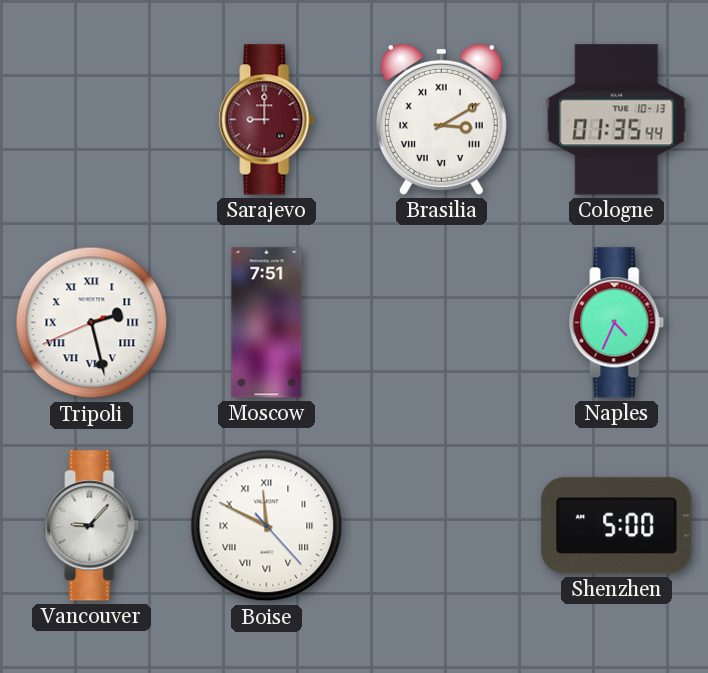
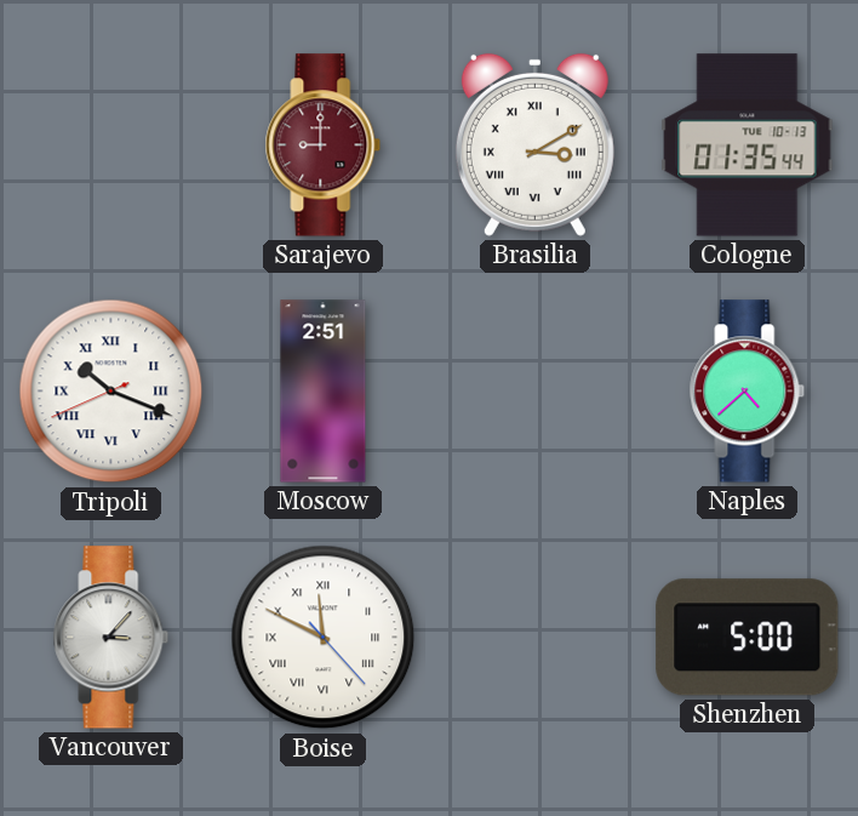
Tripoli: 2:27 -> 10:18
Moscow: 7:51 -> 2:51
Naples: 4:34 -> 4:38
Vancouver: 9:07 -> 3:07
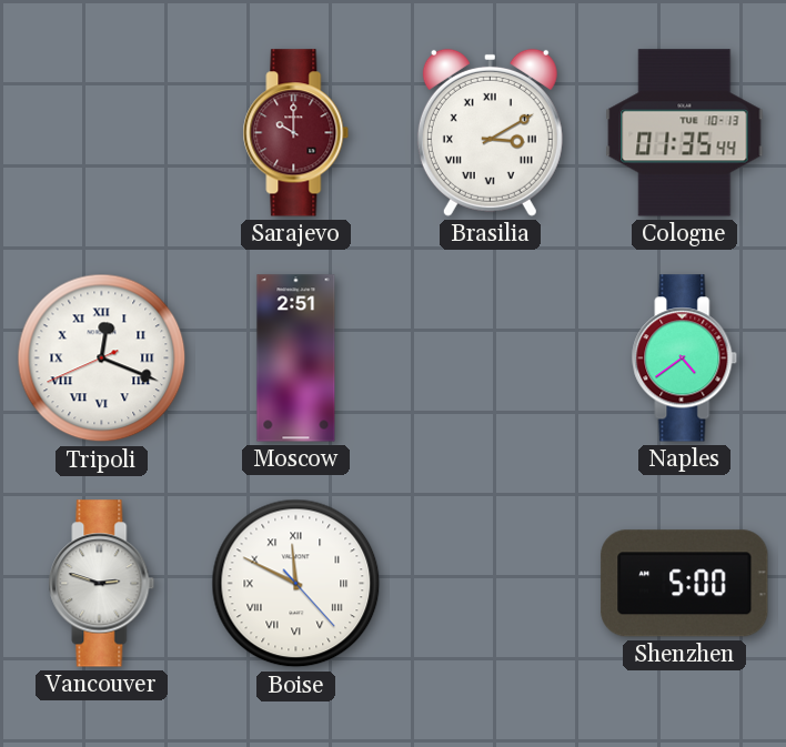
Sarajevo: 9:00 -> 10:00
Tripoli: 10:18 -> 12:18
Naples: 4:38 -> 4:39
Vancouver: 3:07 -> 2:48
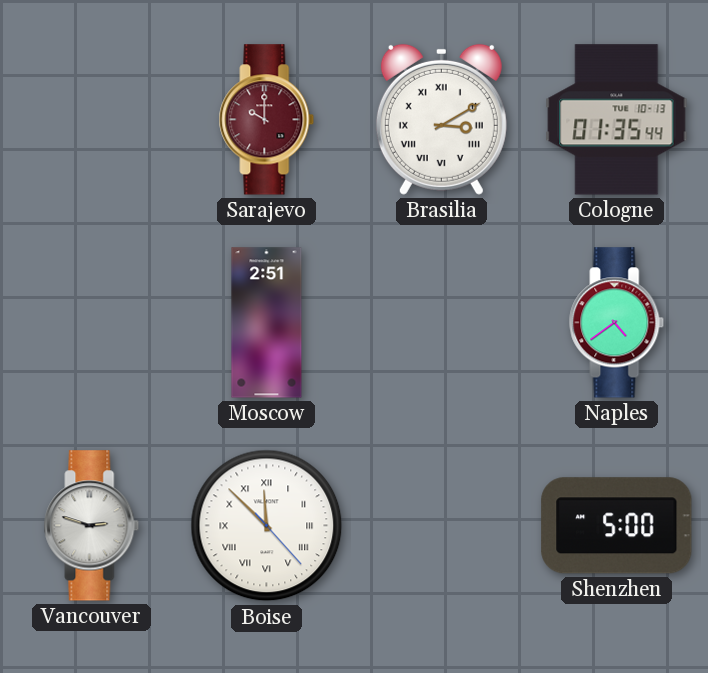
Tripoli: 12:18 -> none
Boise: 11:49 -> 11:52
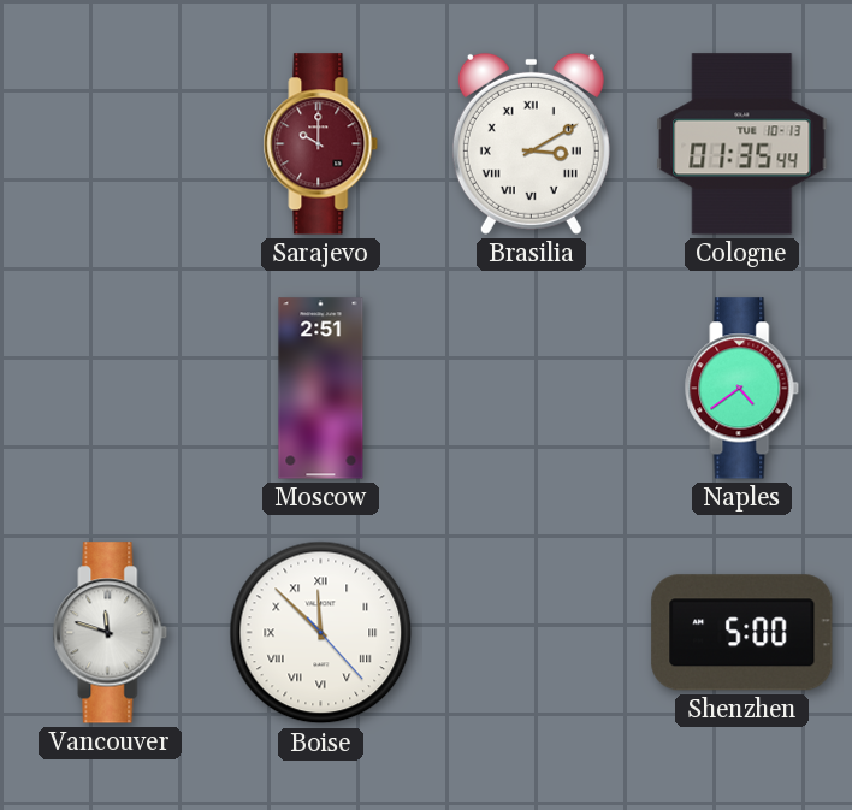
Vancouver: 2:48 -> 11:48
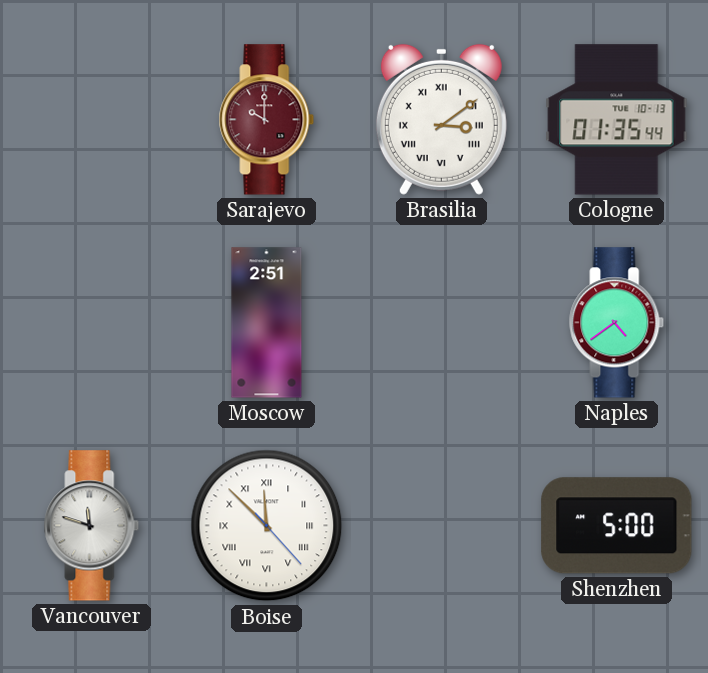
Brasilia: 3:10 -> 3:09
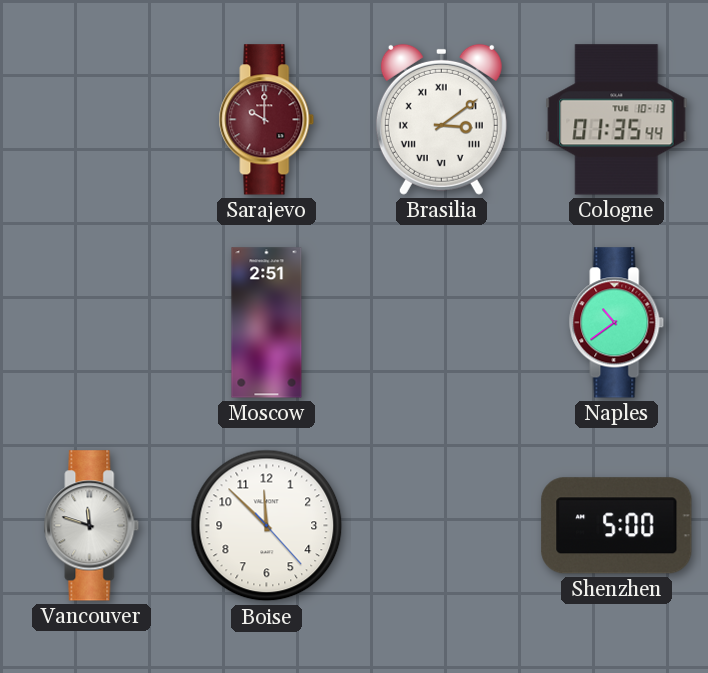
Naples: 4:39 -> 10:39
Boise numerals: Roman -> Arabic
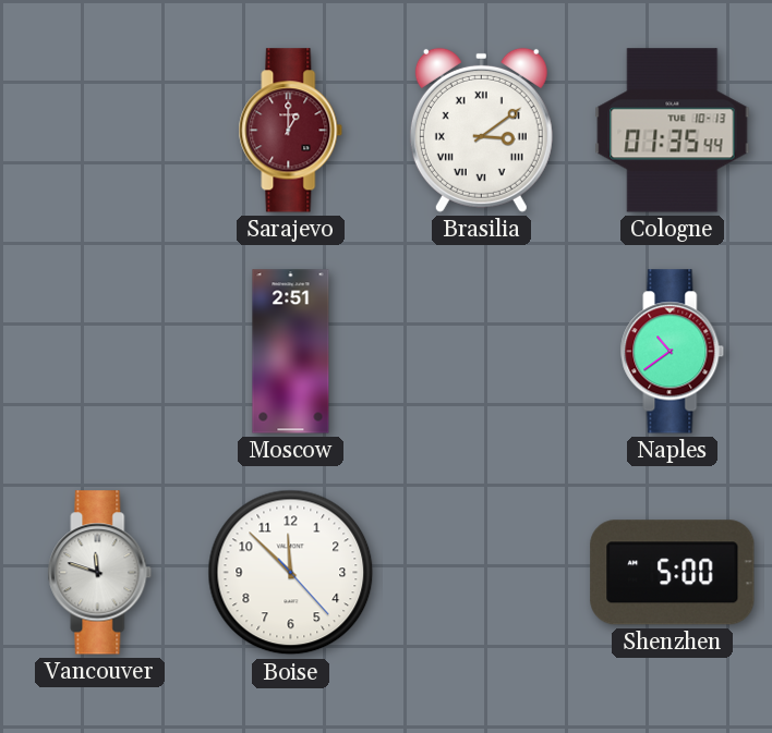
Sarajevo: 10:00 -> 1:00
